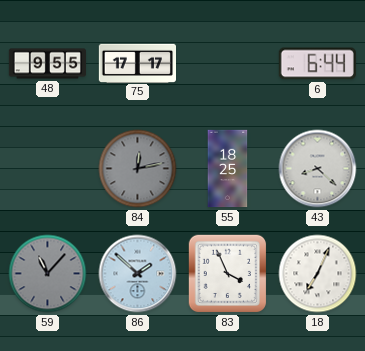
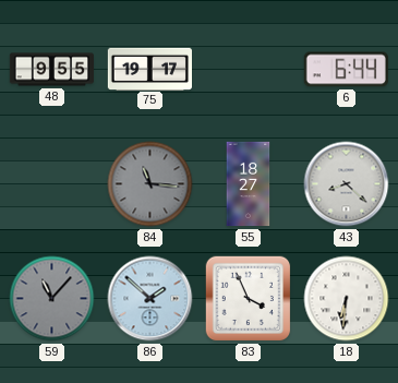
75: 17:17 -> 19:17
84: 12:13 -> 11:16
55: 18:25 -> 18:27
18: 7:04 -> 6:31
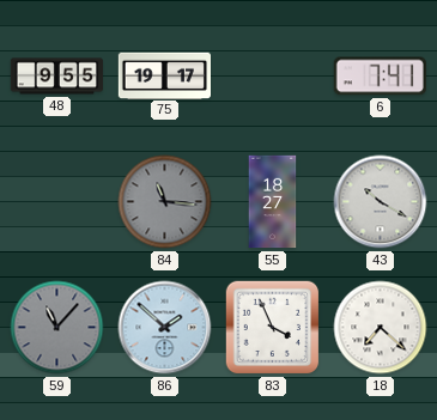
6: 6:44 -> 7:41
43: 8:22 -> 10:20
18: 6:31 -> 7:22
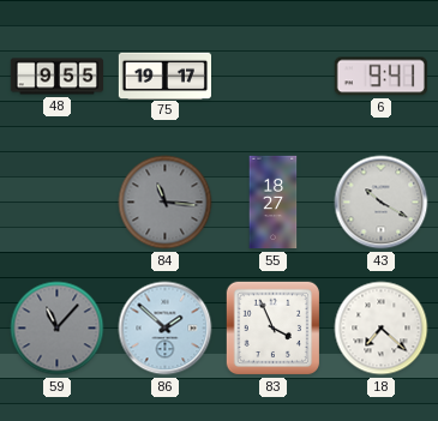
6: 7:41 -> 9:41
